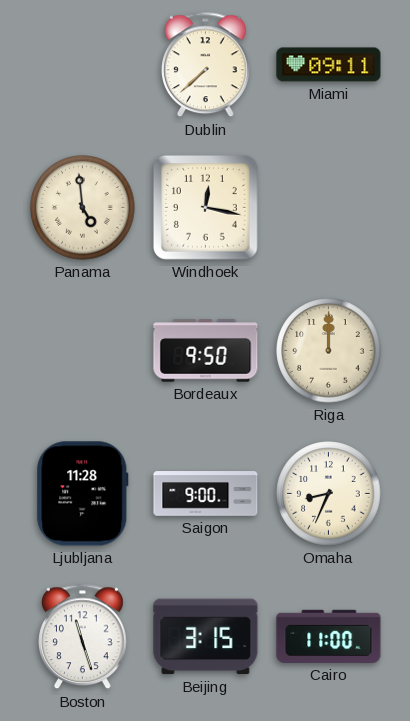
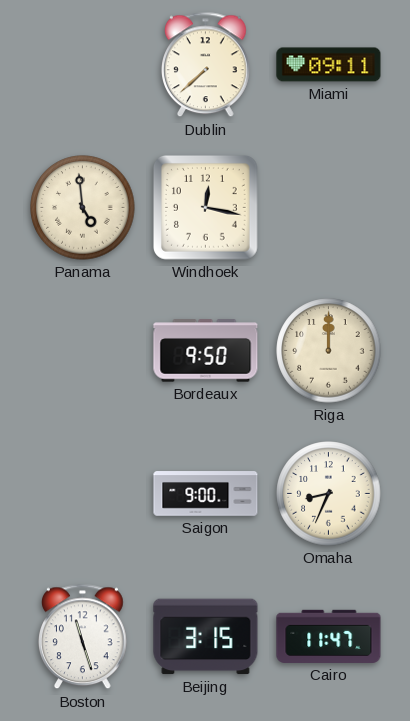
Ljubljana: 11:28 -> none
Cairo: 11:00 -> 11:47
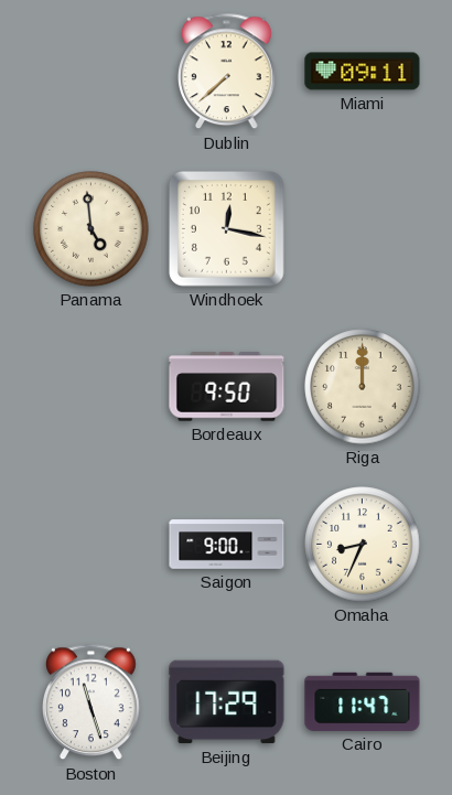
Beijing: 3:15 -> 17:29
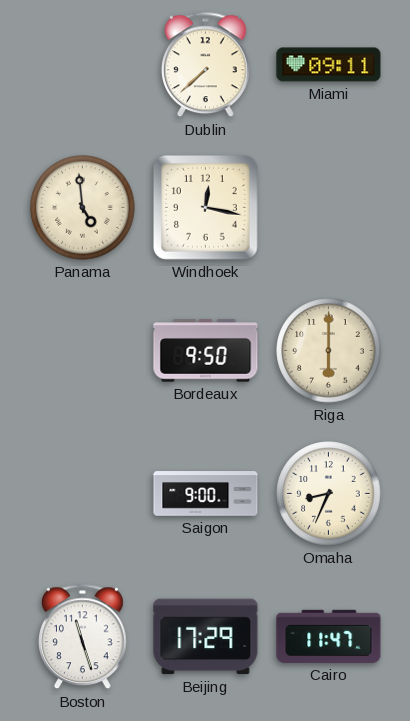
Riga: 12:00 -> 6:00
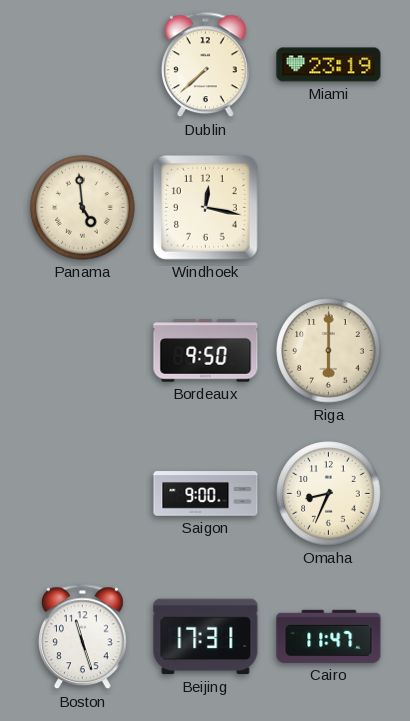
Miami: 09:11 -> 23:19
Beijing: 17:29 -> 17:31
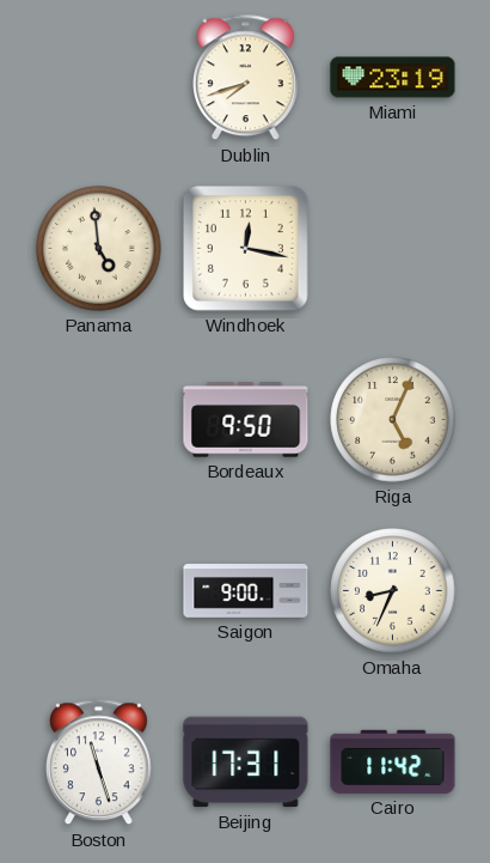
Dublin: 7:38 -> 7:42
Riga: 6:00 -> 5:04
Cairo: 11:47 -> 11:42
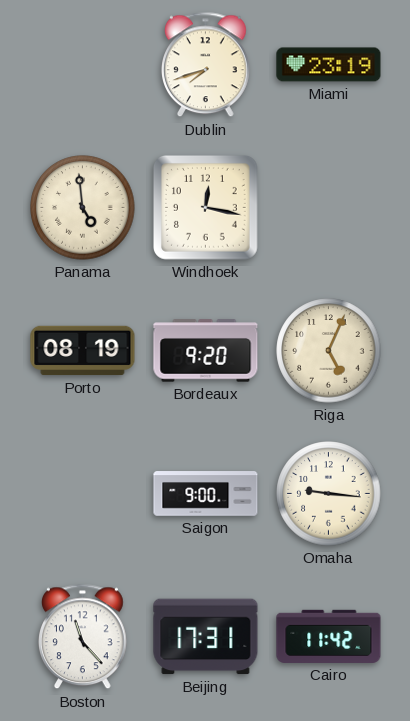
Porto: none -> 08:19
Bordeaux: 9:50 -> 9:20
Omaha: 8:34 -> 9:16
Boston: 11:27 -> 11:23
